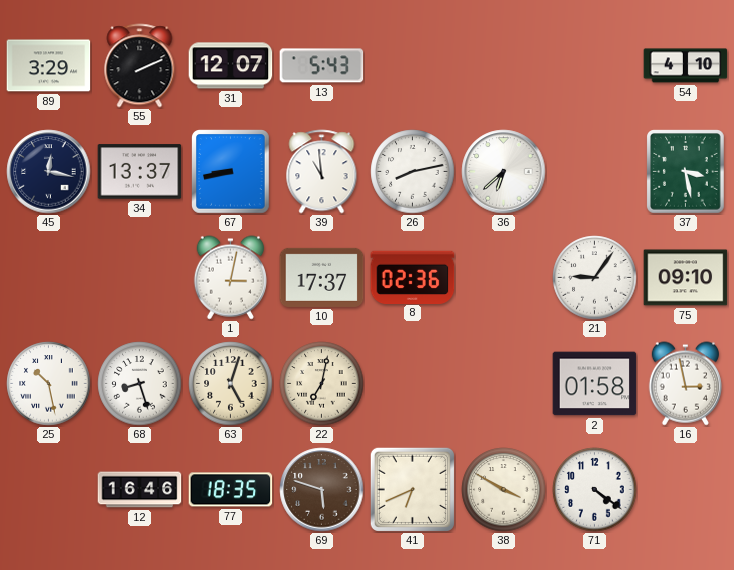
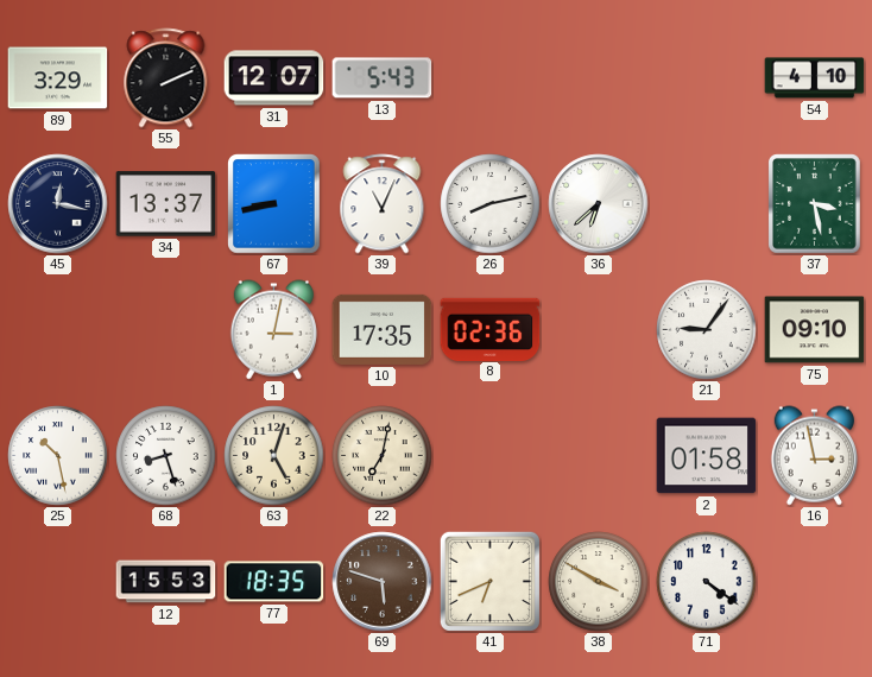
39: 10:59 -> 11:04
10: 17:37 -> 17:35
12: 16:46 -> 15:53
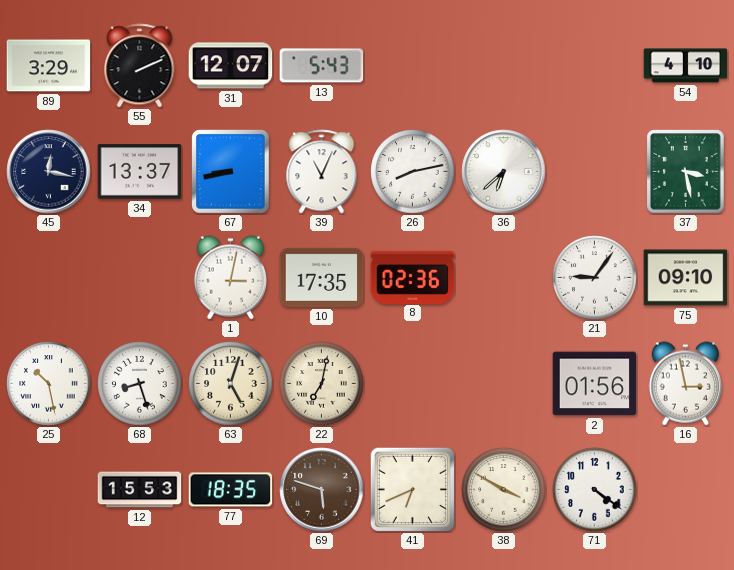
2: 01:58 -> 01:56
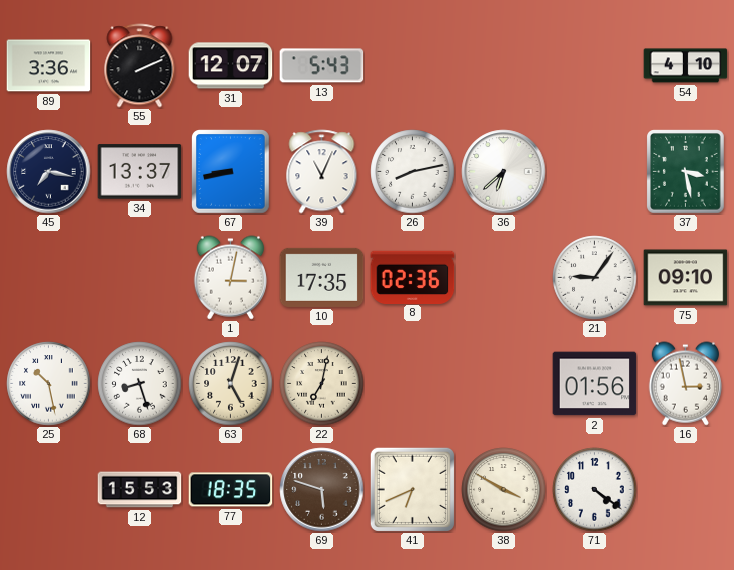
89: 3:29 -> 3:36
45: 12:17 -> 7:17
